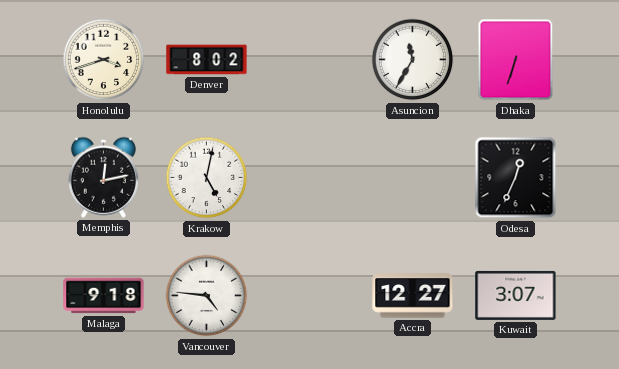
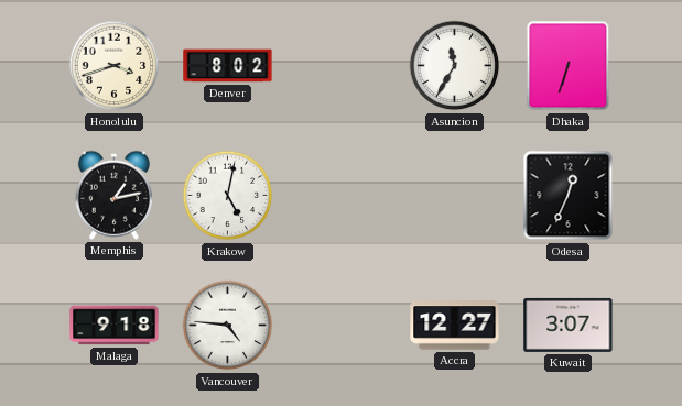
Memphis: 12:13 -> 1:13
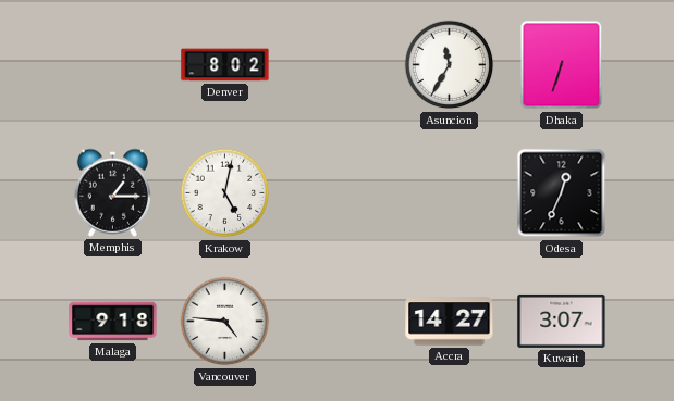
Honolulu: 3:42 -> none
Memphis: 1:13 -> 1:15
Accra: 12:27 -> 14:27
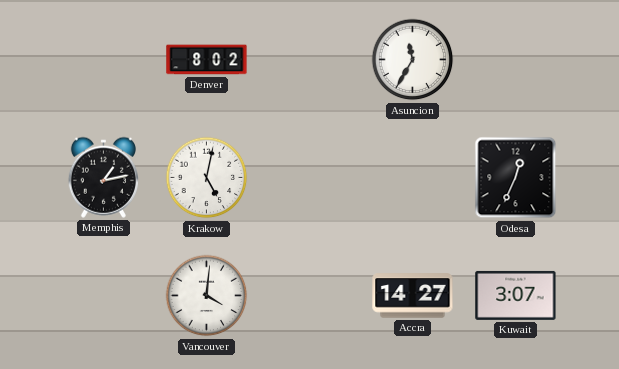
Dhaka: 6:33 -> none
Memphis: 1:15 -> 1:13
Malaga: 9:18 -> none
Vancouver: 4:46 -> 4:01
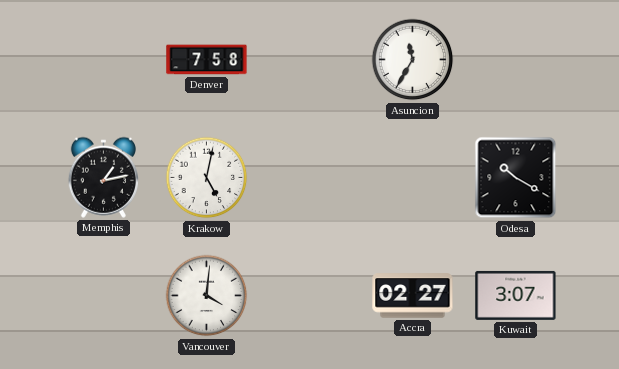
Denver: 8:02 -> 7:58
Odesa: 12:34 -> 10:20
Accra: 14:27 -> 02:27
